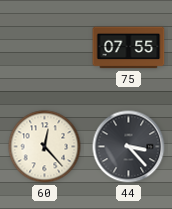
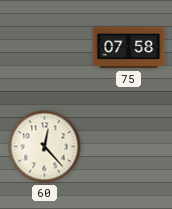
75: 07:55 -> 07:58
44: 3:23 -> none
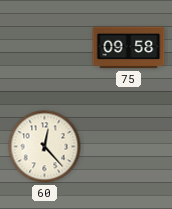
75: 07:58 -> 09:58
